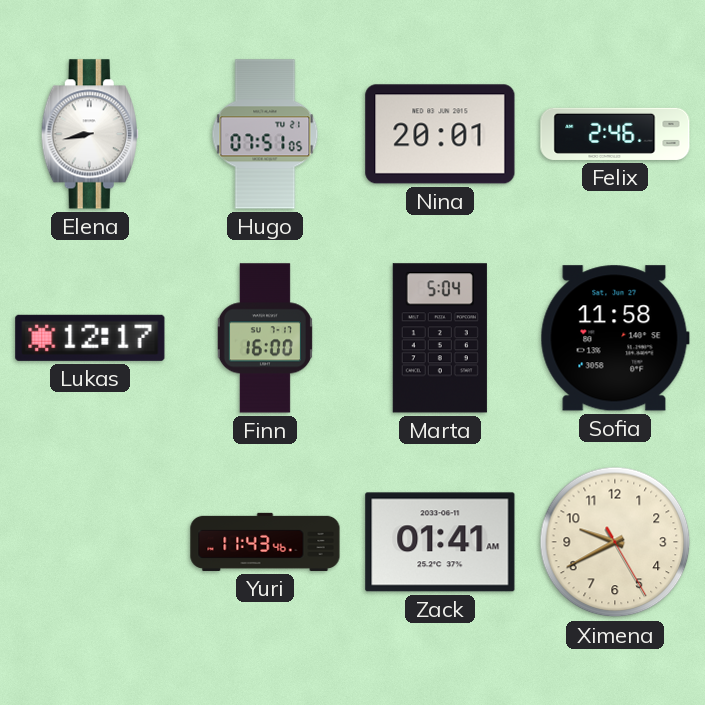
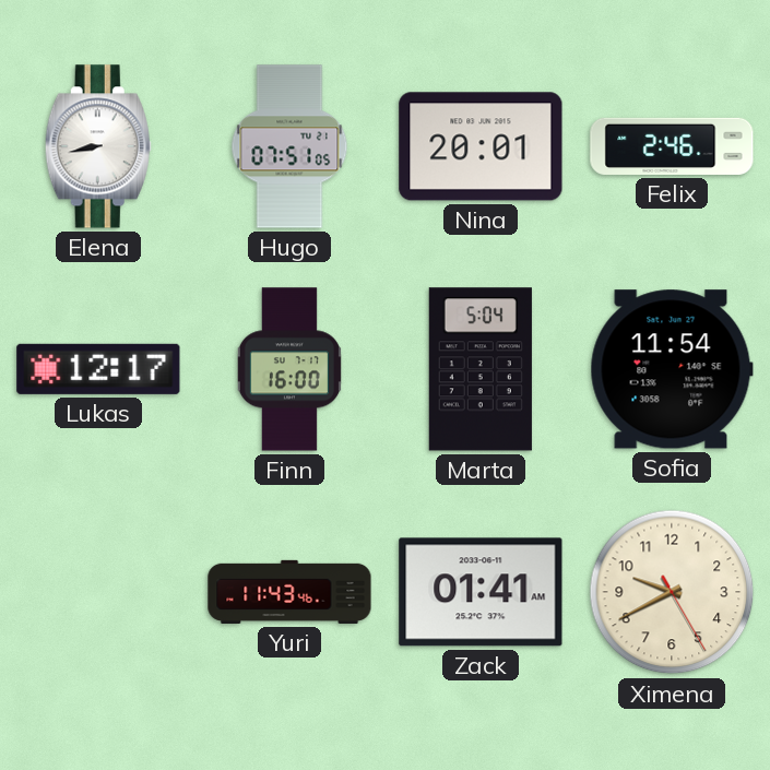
Sofia: 11:58 -> 11:54
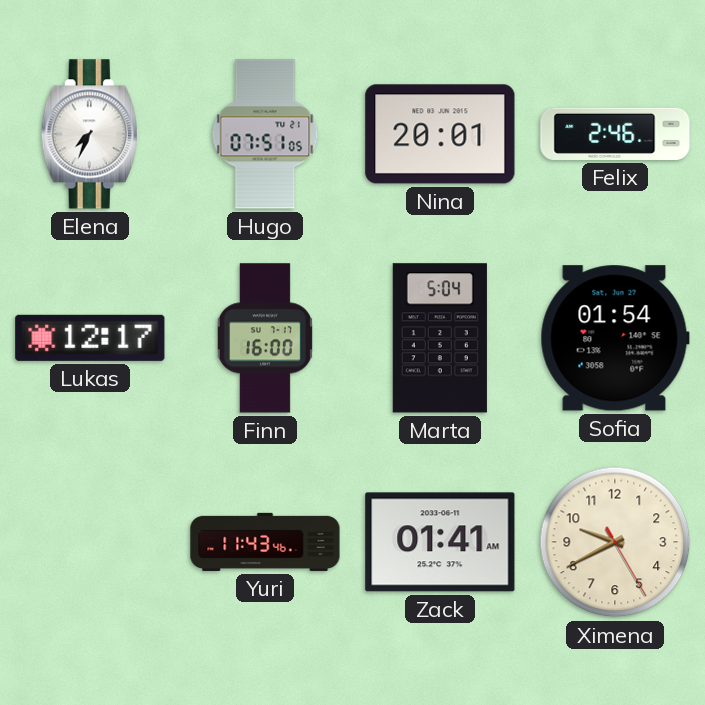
Elena: 8:43 -> 7:34
Sofia: 11:54 -> 01:54
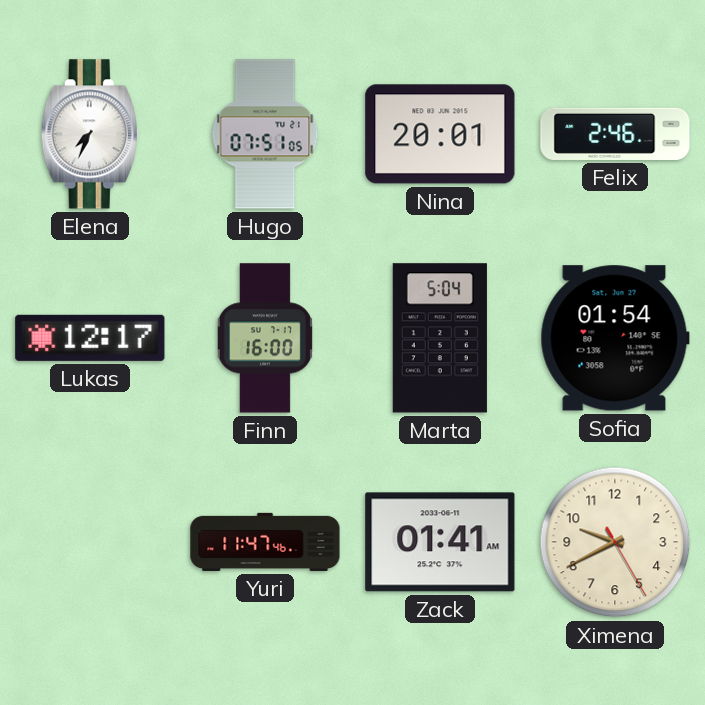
Yuri: 11:43 -> 11:47
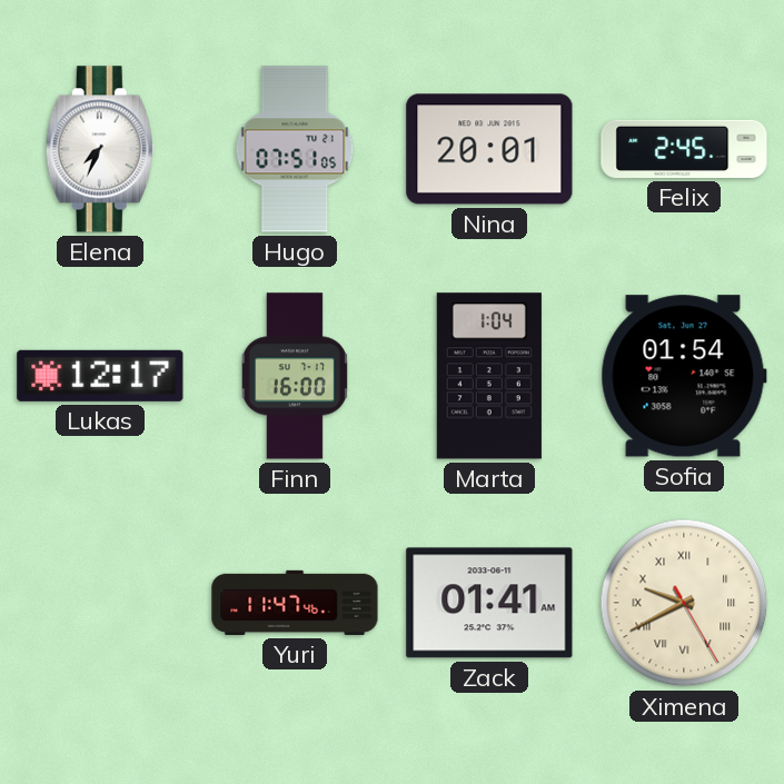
Felix: 2:46 -> 2:45
Marta: 5:04 -> 1:04
Ximena numerals: Arabic -> Roman
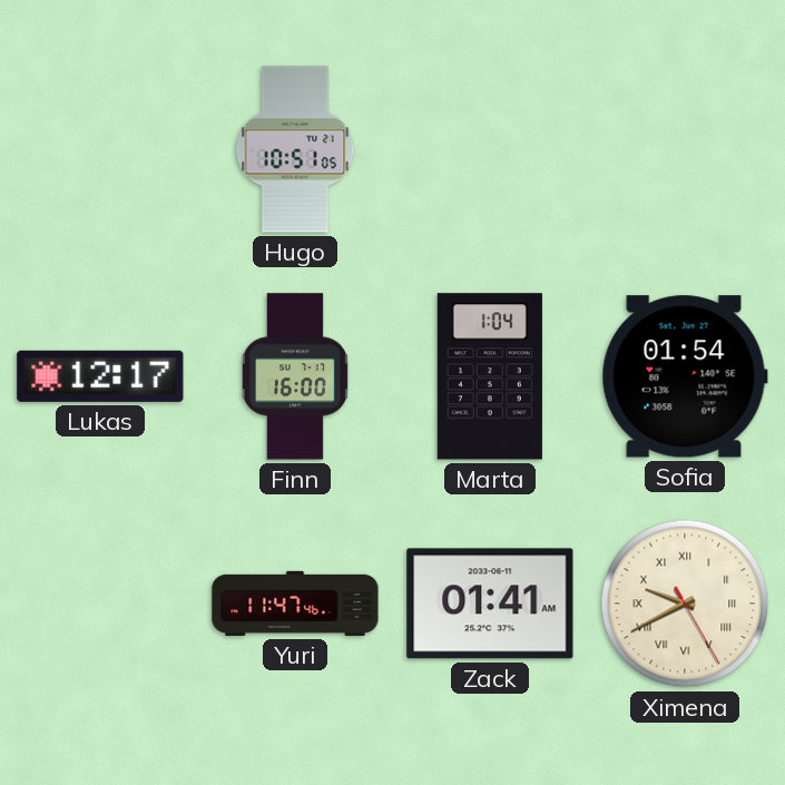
Elena: 7:34 -> none
Hugo: 07:51 -> 10:51
Nina: 20:01 -> none
Felix: 2:45 -> none
